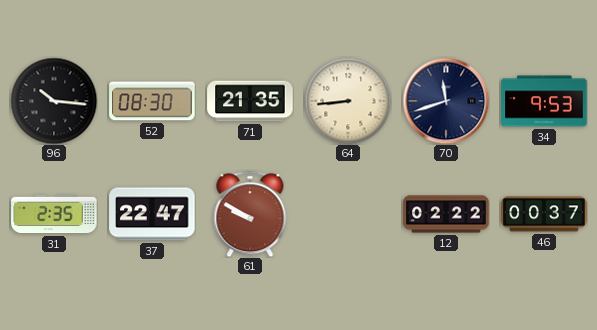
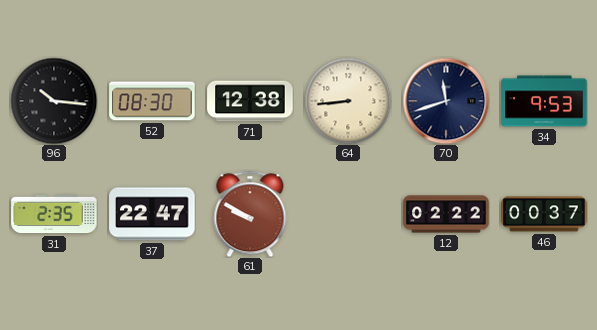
71: 21:35 -> 12:38
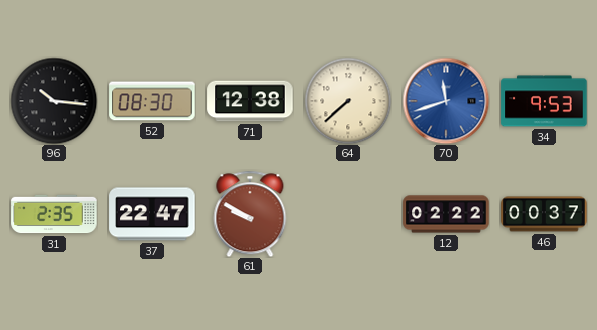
64: 8:44 -> 7:38
70 dial: navy -> blue
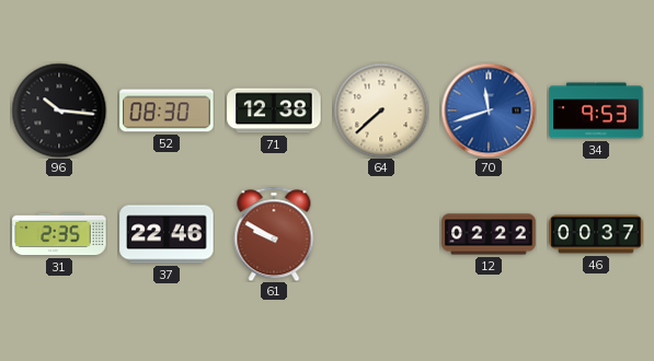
37: 22:47 -> 22:46
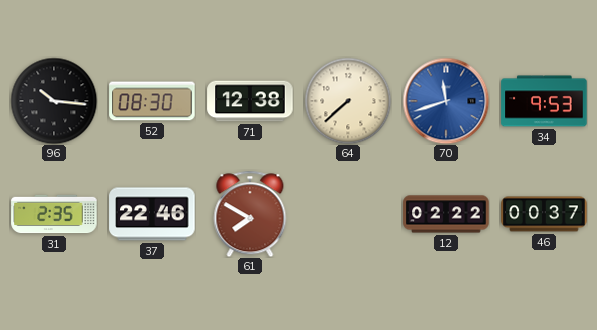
61: 9:50 -> 7:50
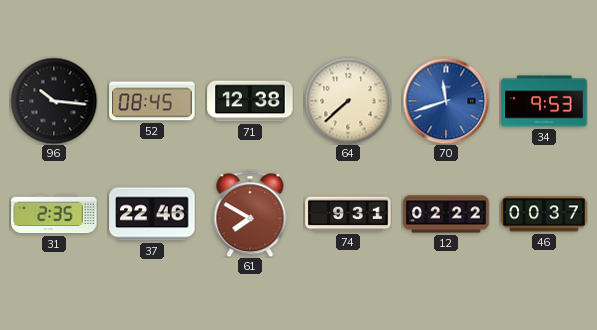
52: 08:30 -> 08:45
74: none -> 9:31
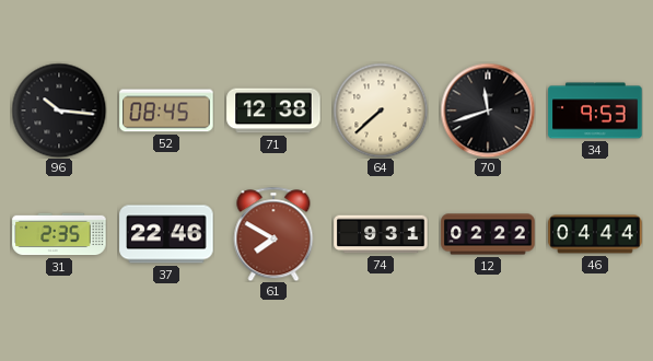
70 dial: blue -> black
46: 00:37 -> 04:44
